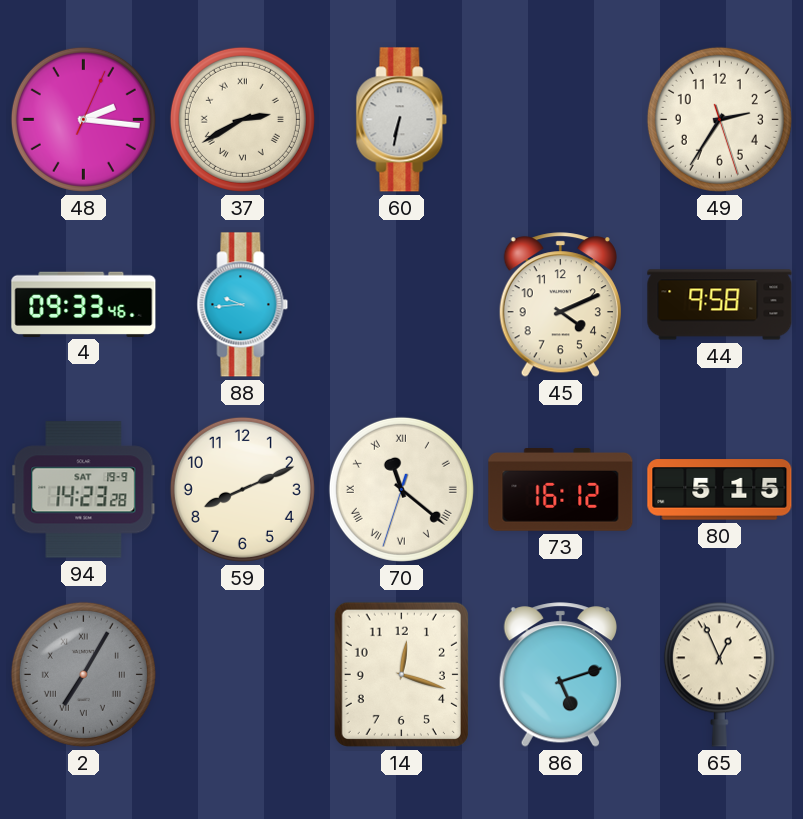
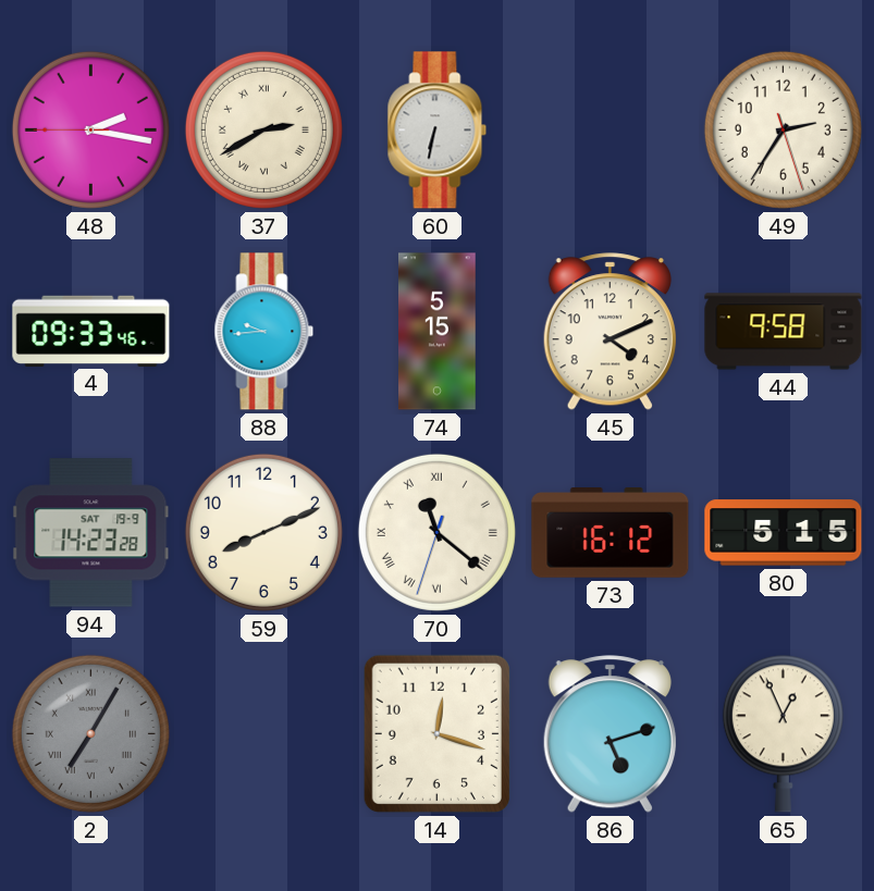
48: 2:16:04 -> 2:16:45
74: none -> 5:15
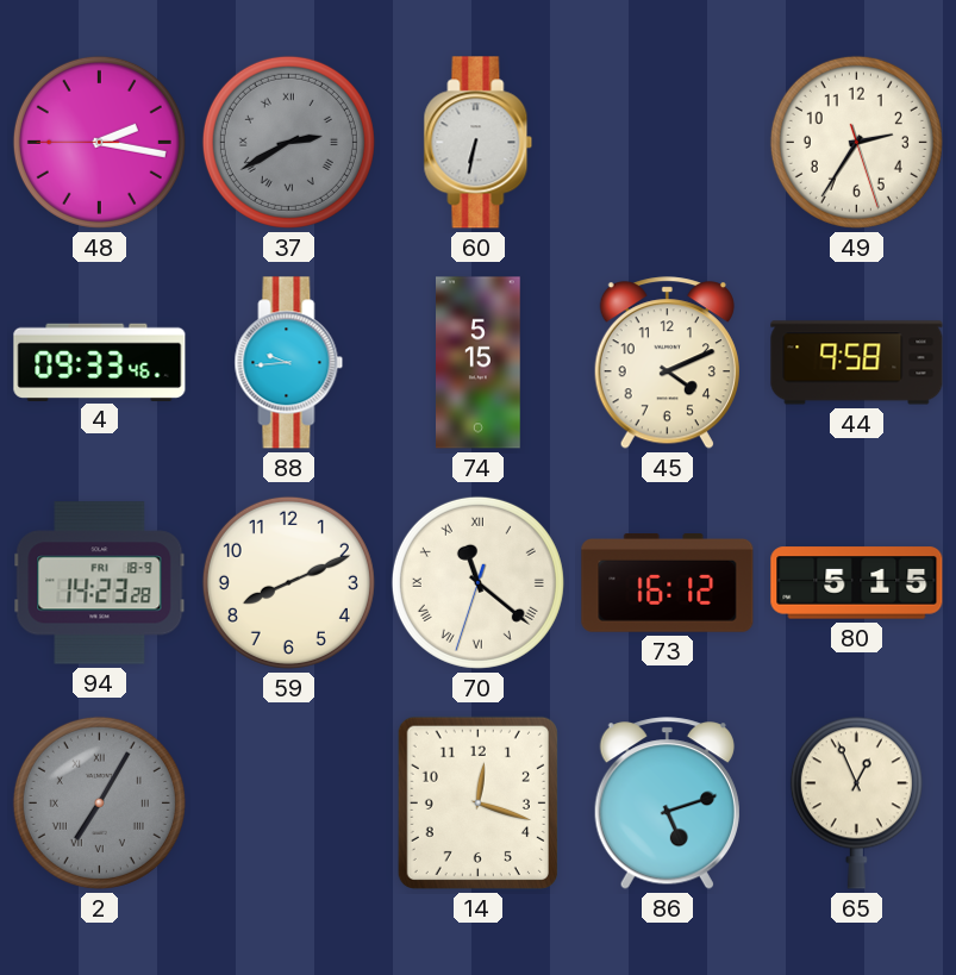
37 dial: cream -> grey
94 date: SAT 19-9 -> FRI 18-9
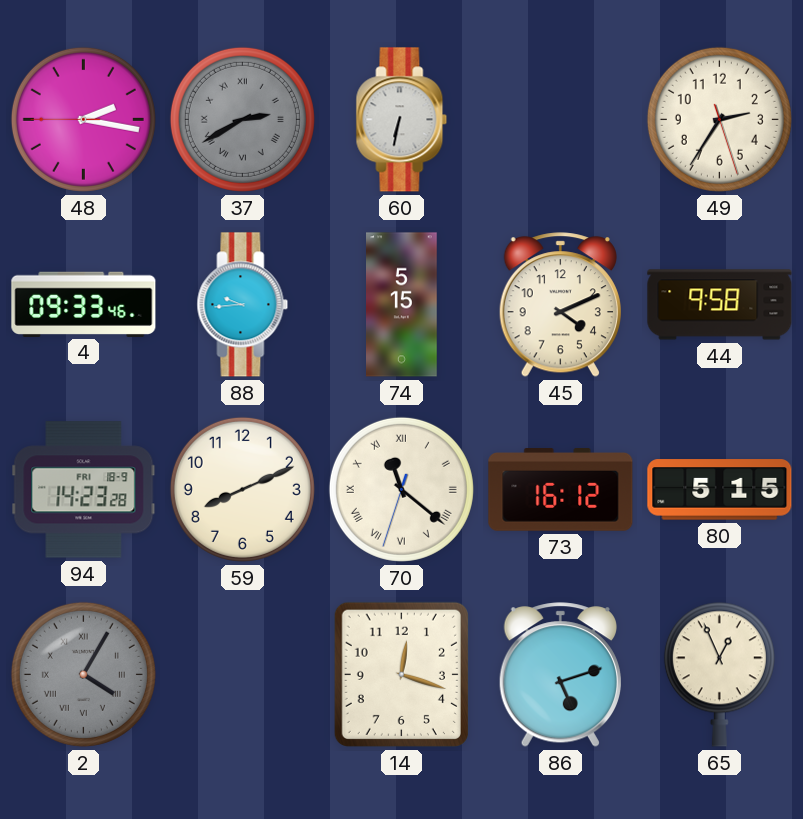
2: 7:05 -> 4:05
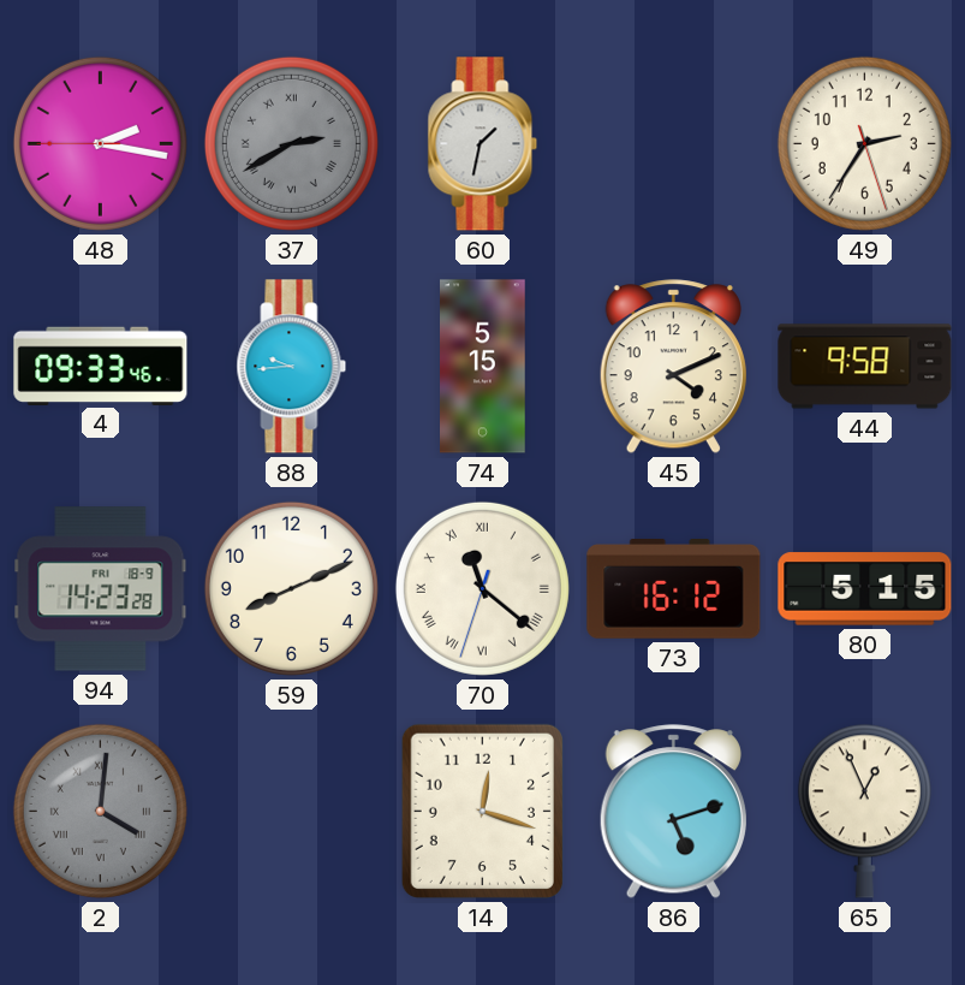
60: 6:32 -> 1:32
2: 4:05 -> 4:01
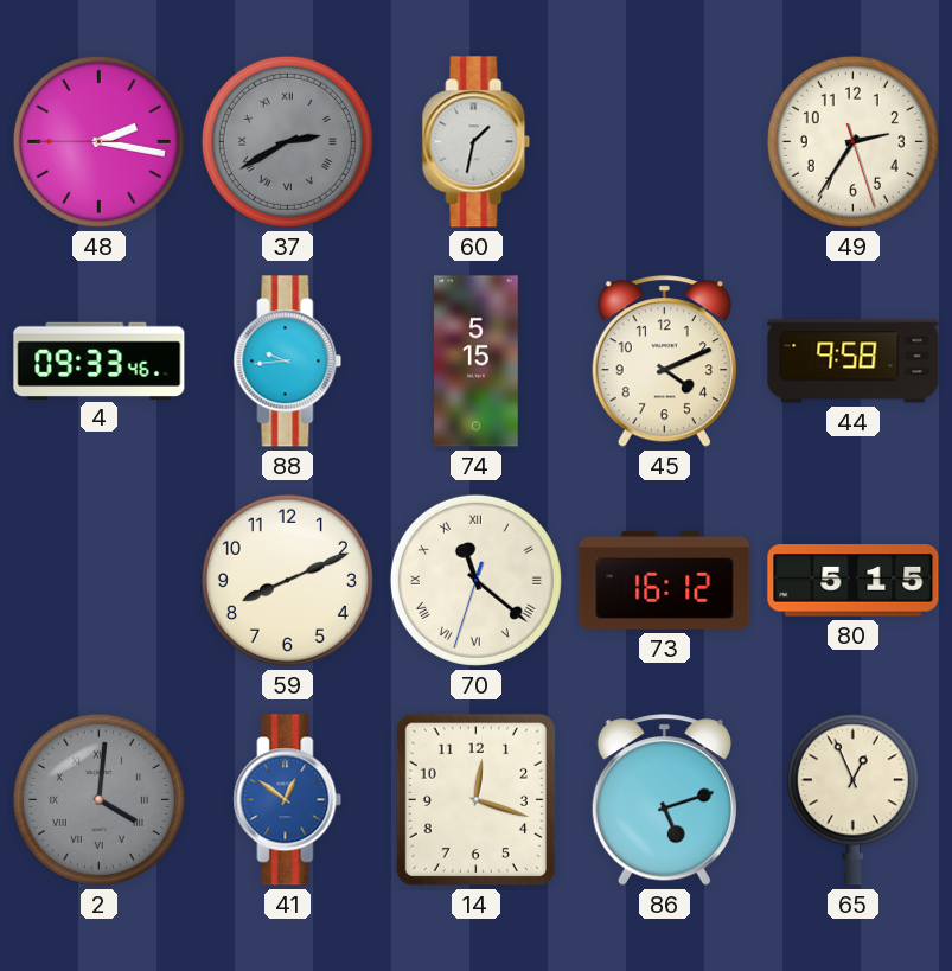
94: 14:23 -> none
41: none -> 12:51
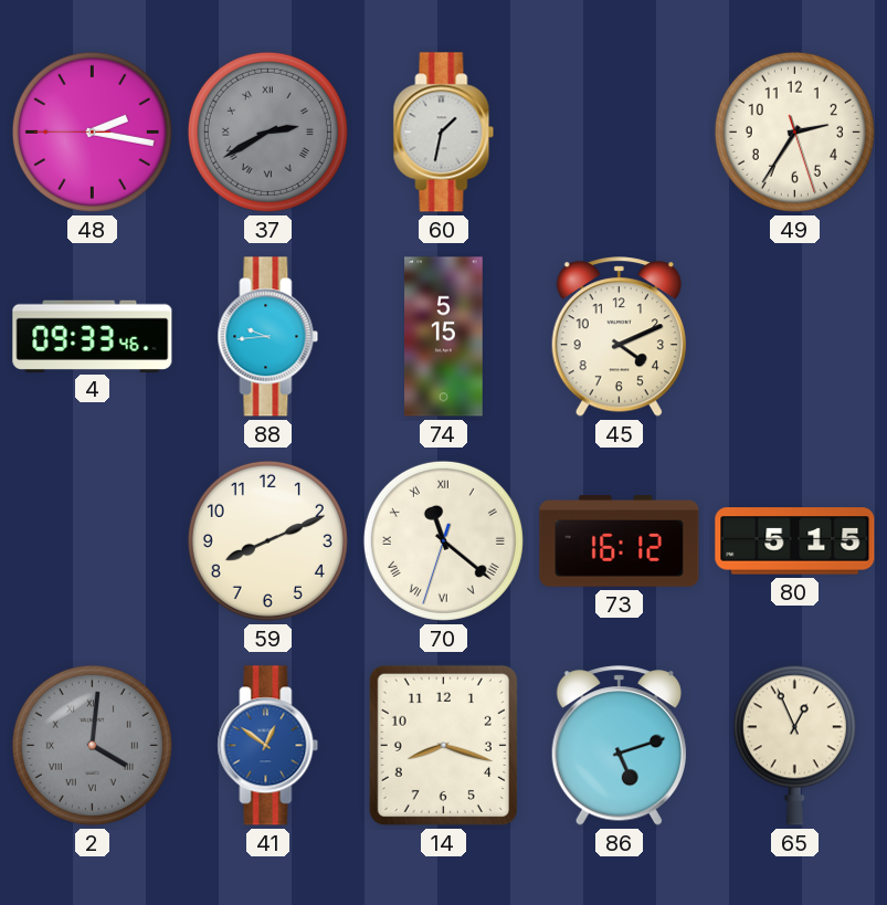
44: 9:58 -> none
14: 12:18 -> 8:18
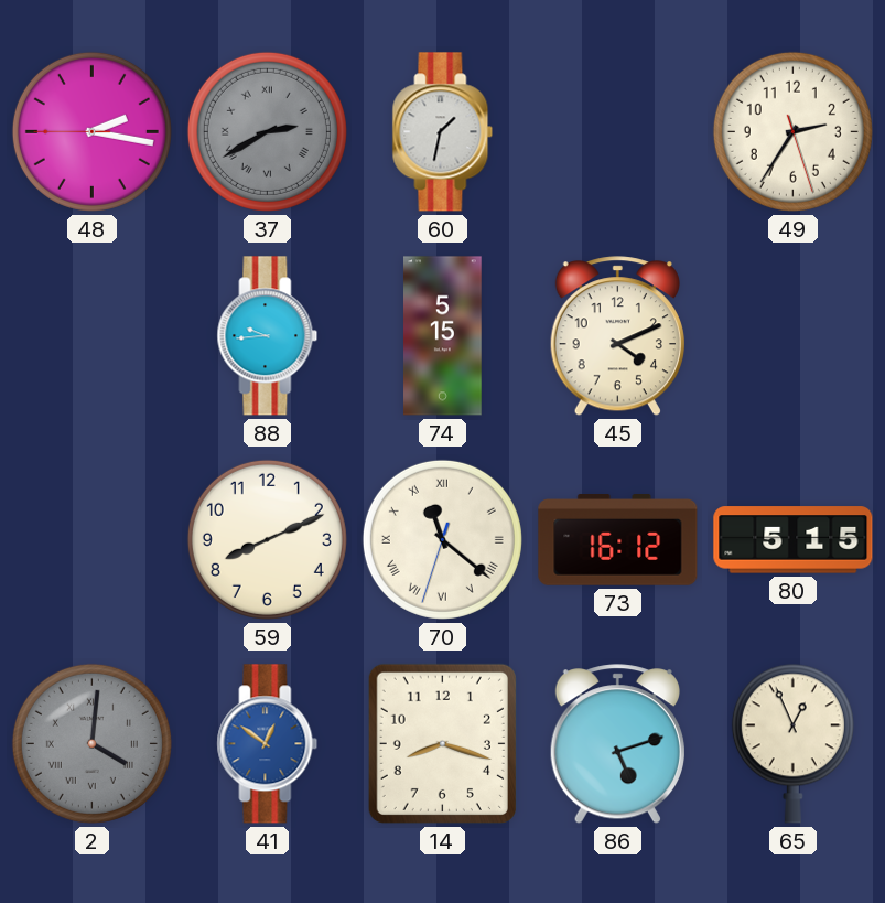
4: 09:33 -> none
